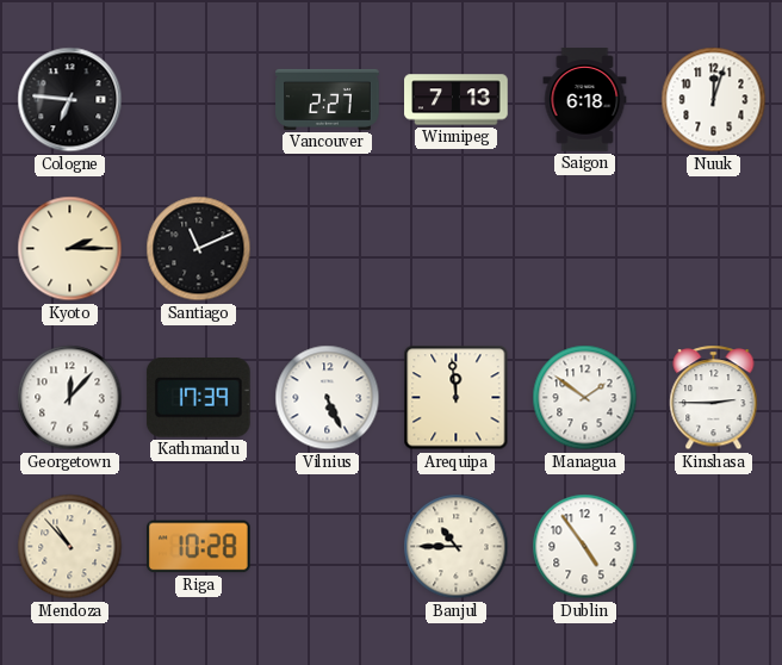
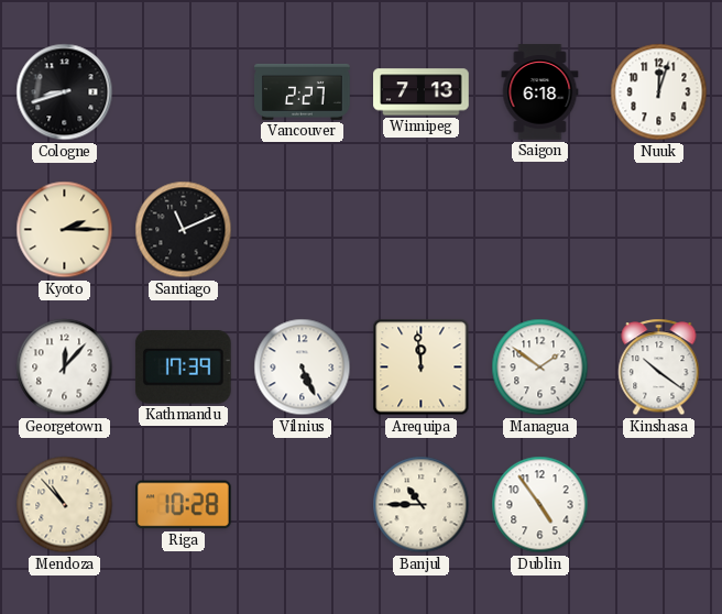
Cologne: 6:46 -> 8:42
Kinshasa: 2:45 -> 10:21
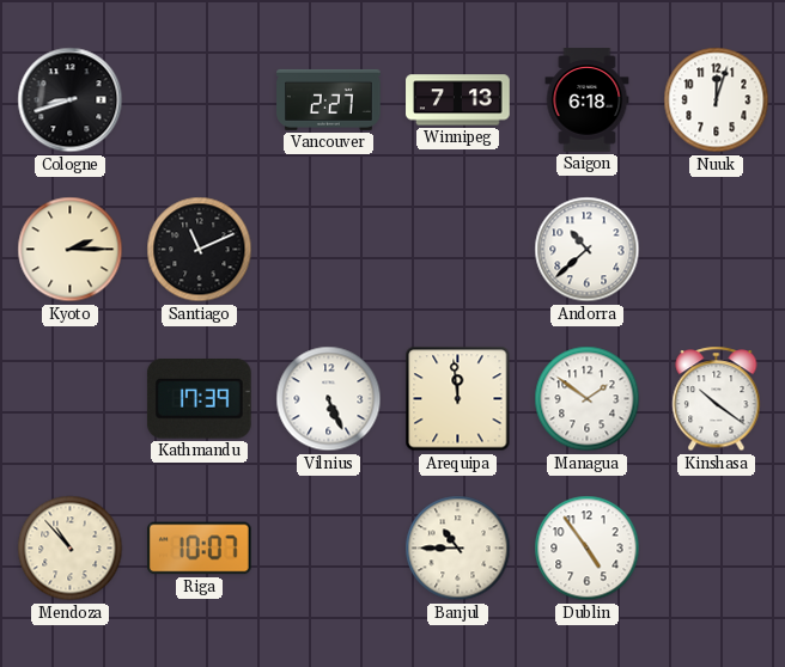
Andorra: none -> 10:38
Georgetown: 12:07 -> none
Riga: 10:28 -> 10:07
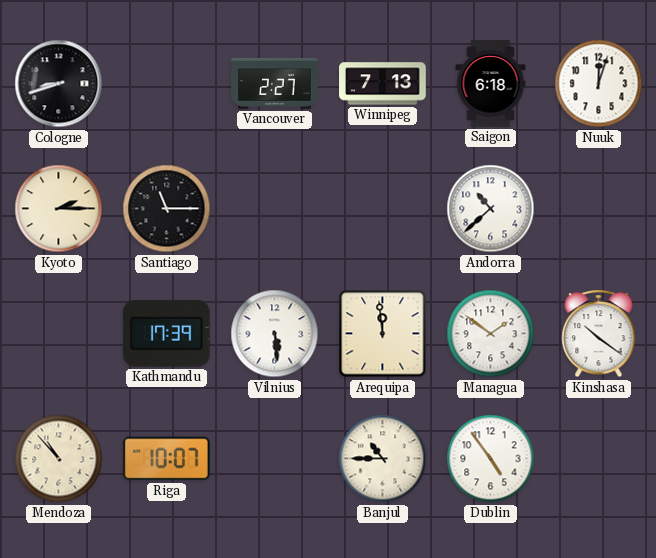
Santiago: 11:11 -> 11:15
Vilnius: 5:26 -> 5:29
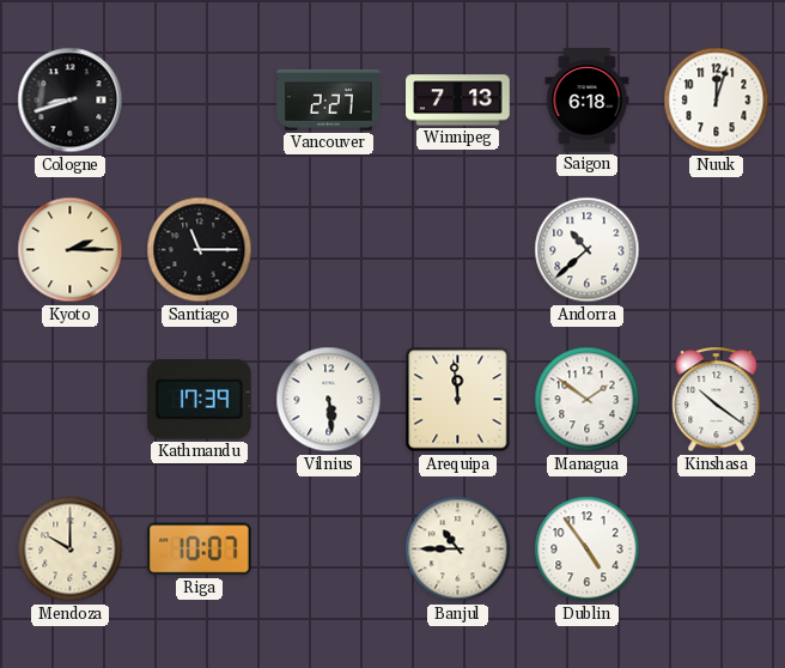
Mendoza: 10:53 -> 10:00
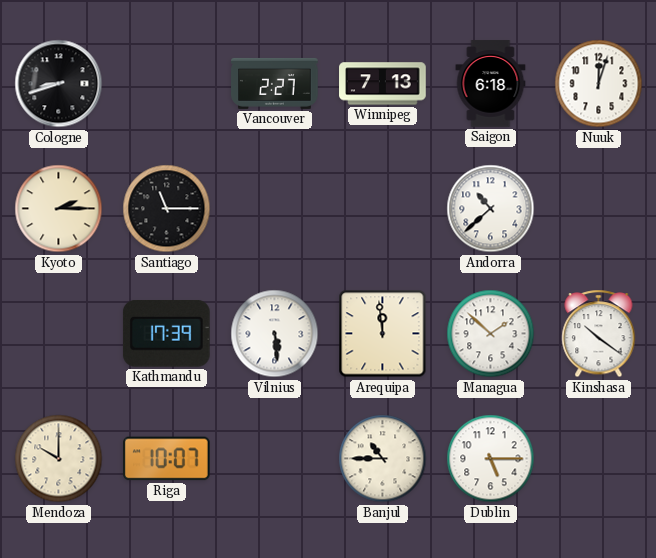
Managua: 1:51 -> 1:52
Dublin: 4:54 -> 5:15
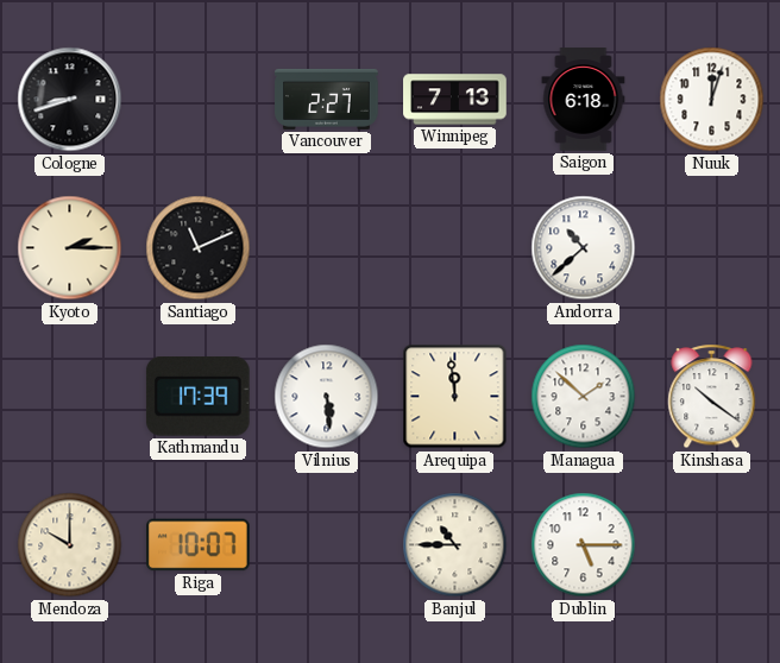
Santiago: 11:15 -> 11:11
